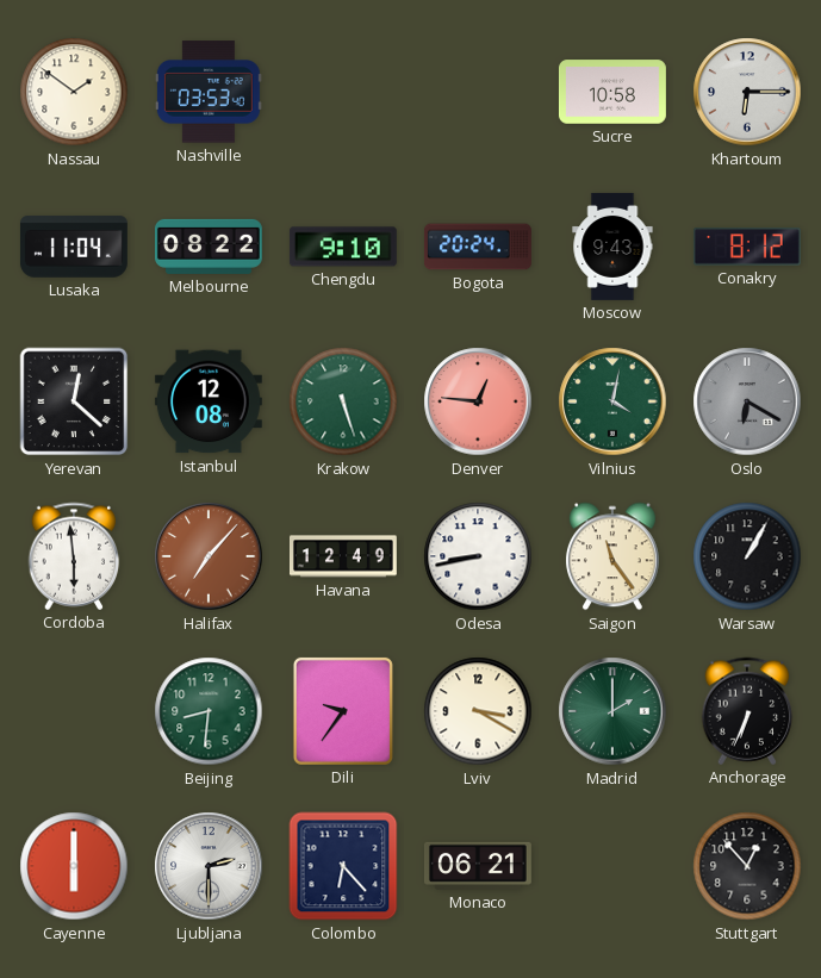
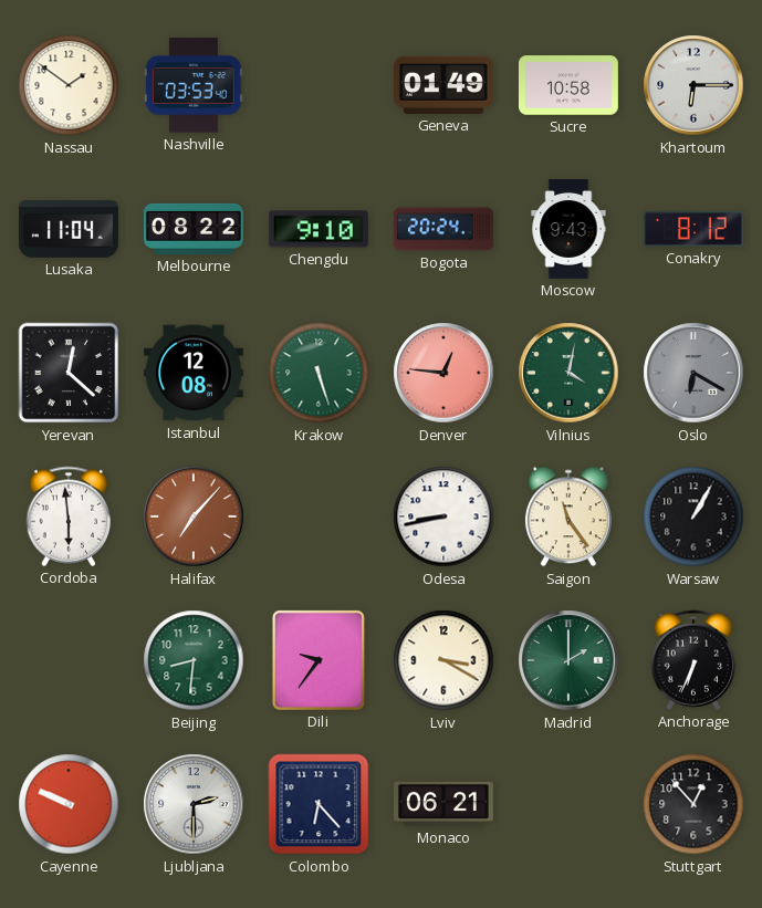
Geneva: none -> 01:49
Havana: 12:49 -> none
Cayenne: 6:00 -> 9:49
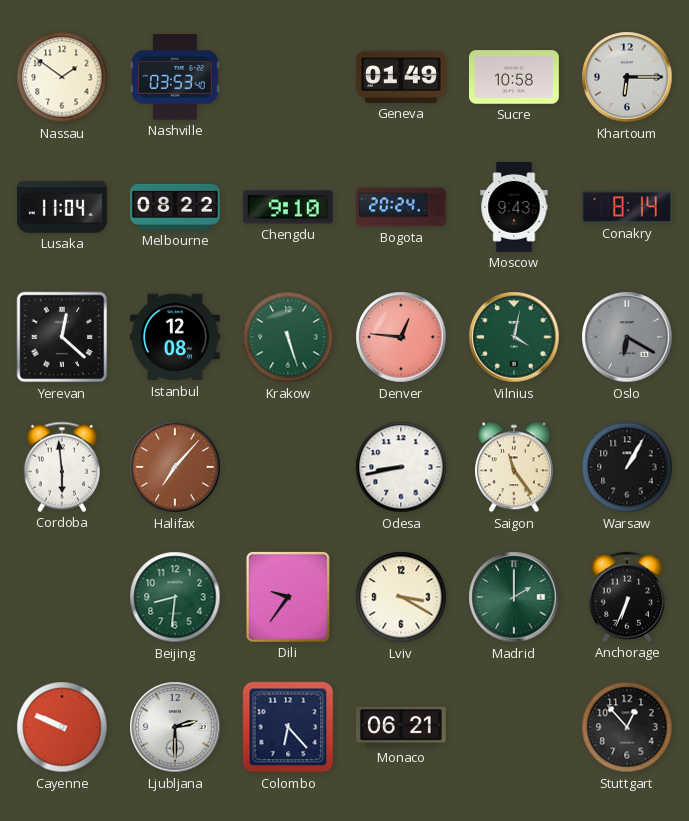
Conakry: 8:12 -> 8:14
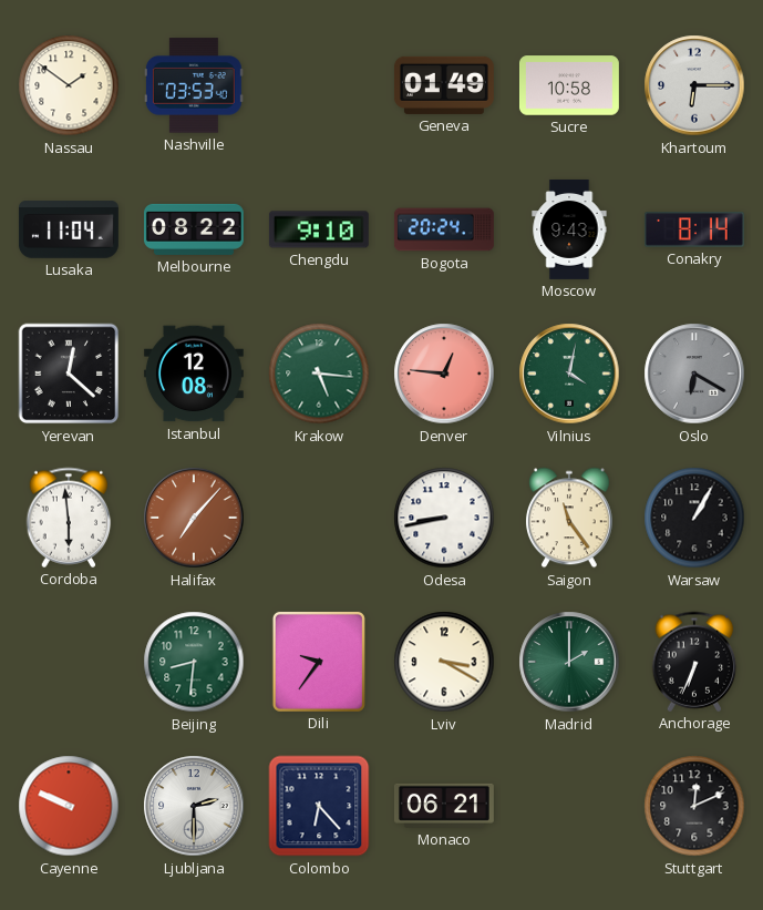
Krakow: 5:27 -> 5:16
Stuttgart: 12:53 -> 12:11
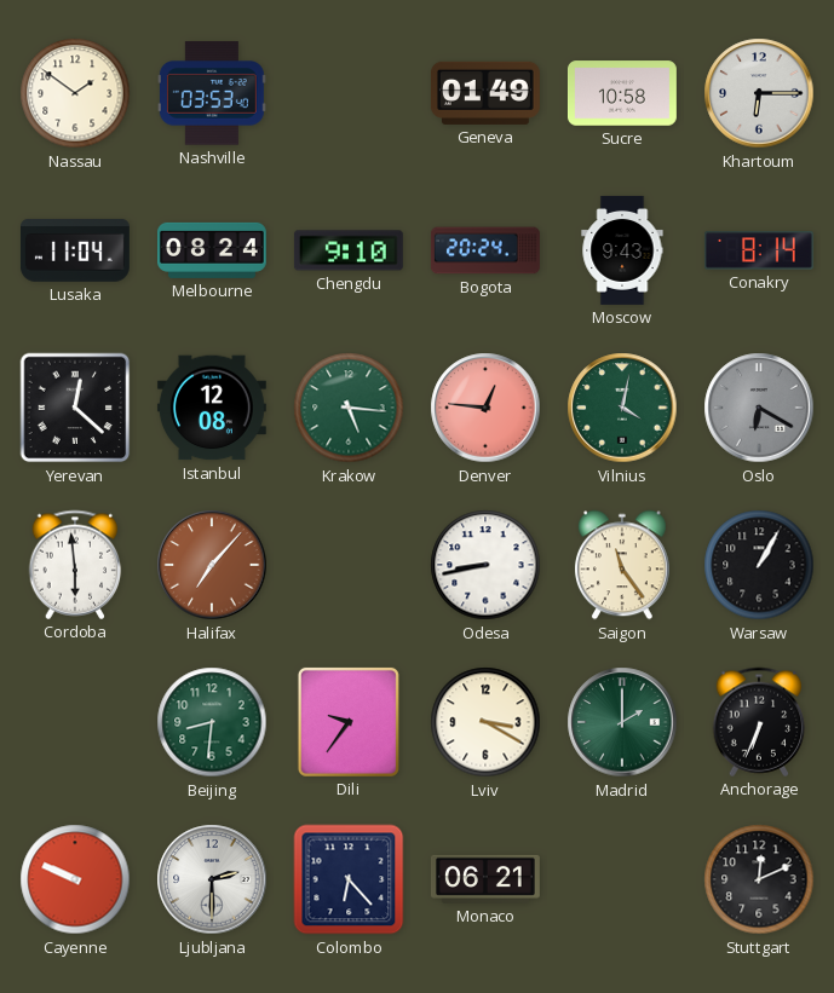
Melbourne: 08:22 -> 08:24
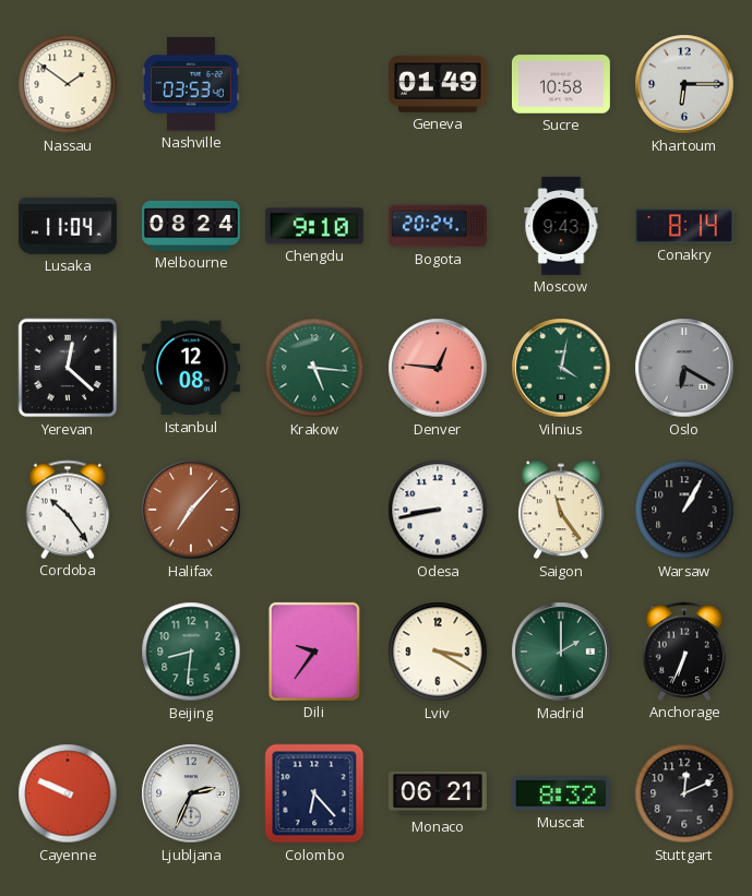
Cordoba: 5:59 -> 10:24
Ljubljana: 2:30 -> 2:34
Muscat: none -> 8:32
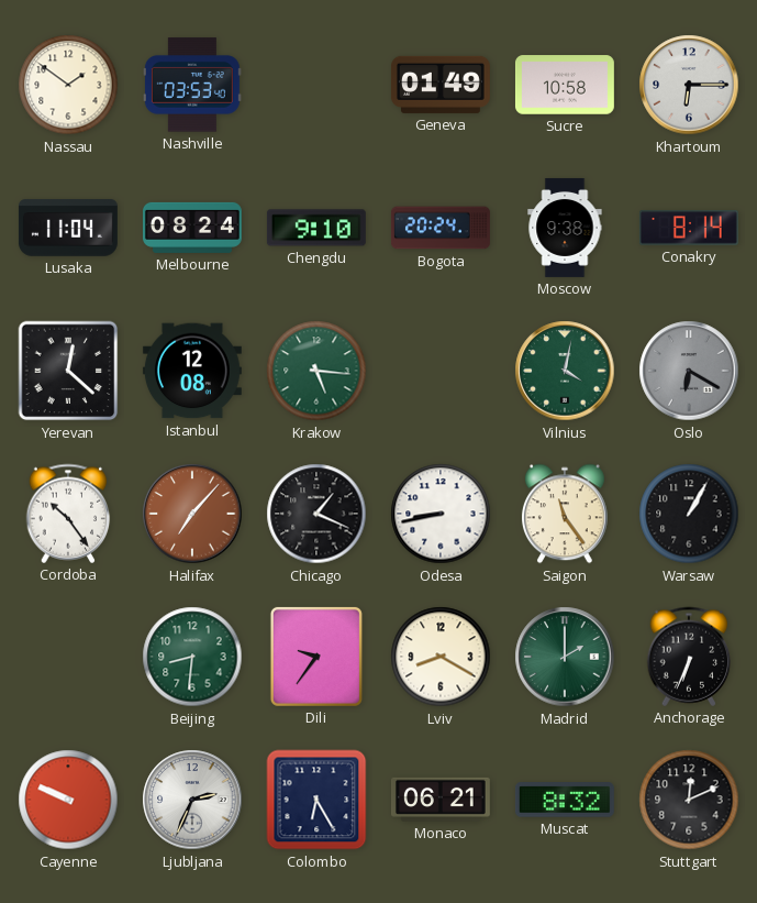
Moscow: 9:43 -> 9:38
Denver: 12:46 -> none
Chicago: none -> 1:19
Lviv: 3:20 -> 8:20
Colombo: 6:23 -> 6:25
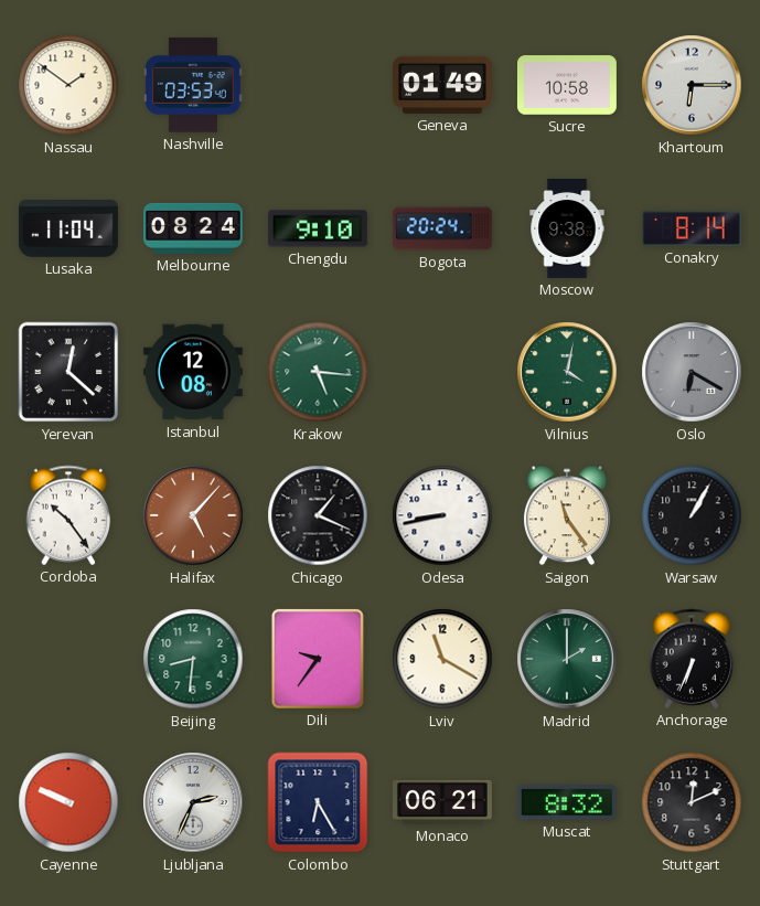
Halifax: 7:07 -> 5:07
Lviv: 8:20 -> 11:20
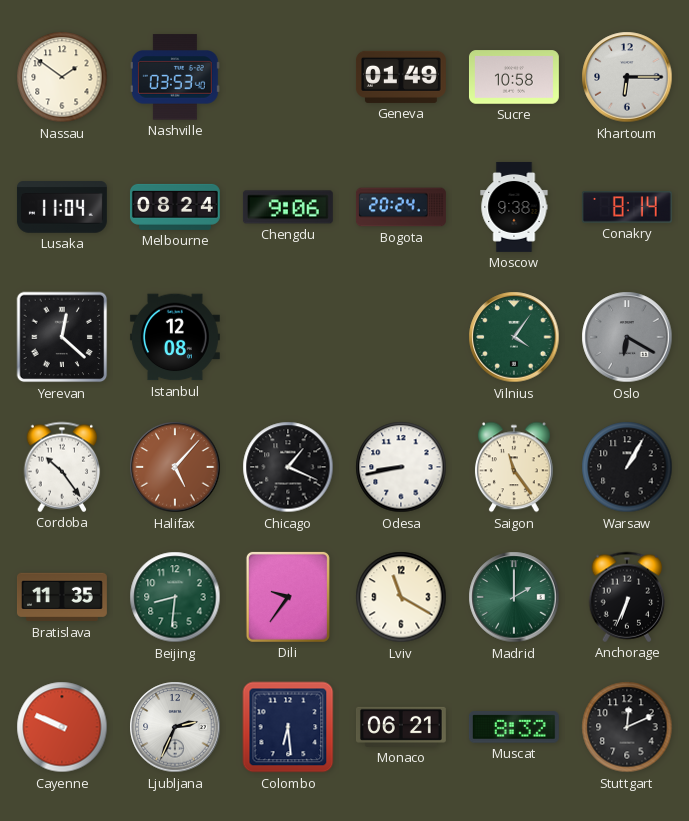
Chengdu: 9:10 -> 9:06
Krakow: 5:16 -> none
Vilnius: 4:02 -> 4:06
Bratislava: none -> 11:35
Colombo: 6:25 -> 6:29
